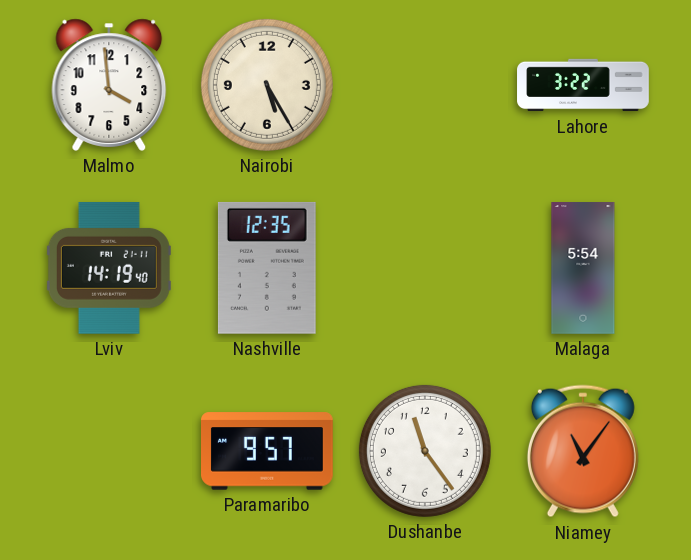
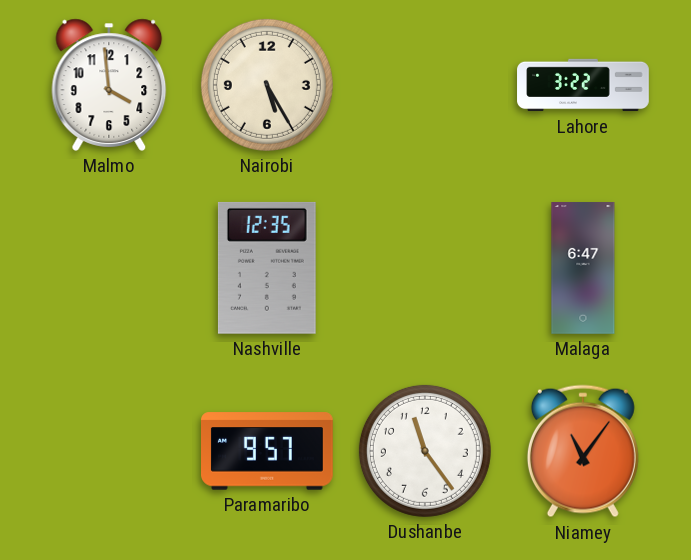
Lviv: 14:19 -> none
Malaga: 5:54 -> 6:47
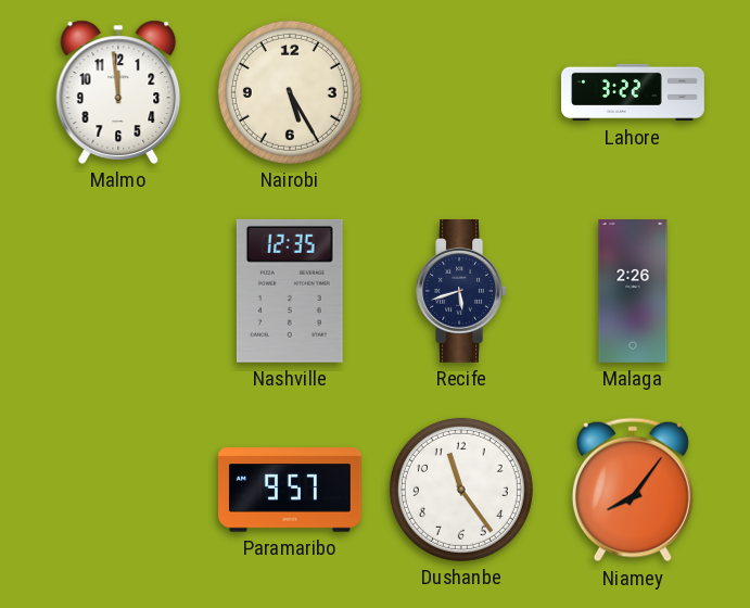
Malmo: 3:59 -> 11:59
Recife: none -> 5:42
Malaga: 6:47 -> 2:26
Niamey: 11:06 -> 8:06
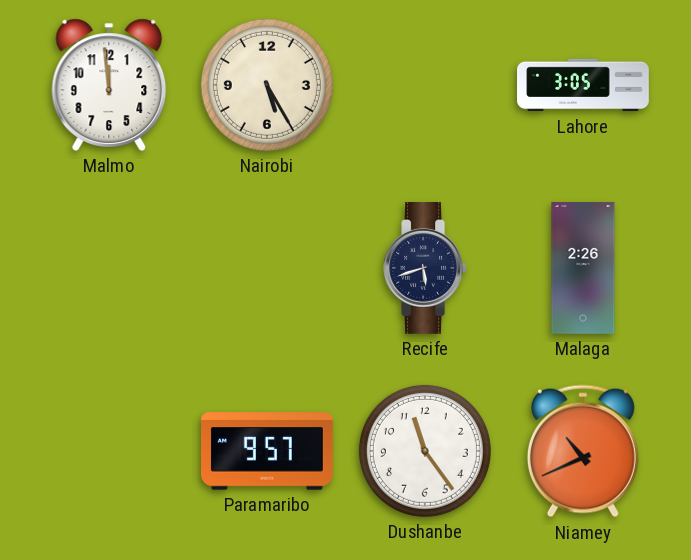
Lahore: 3:22 -> 3:05
Nashville: 12:35 -> none
Niamey: 8:06 -> 10:41
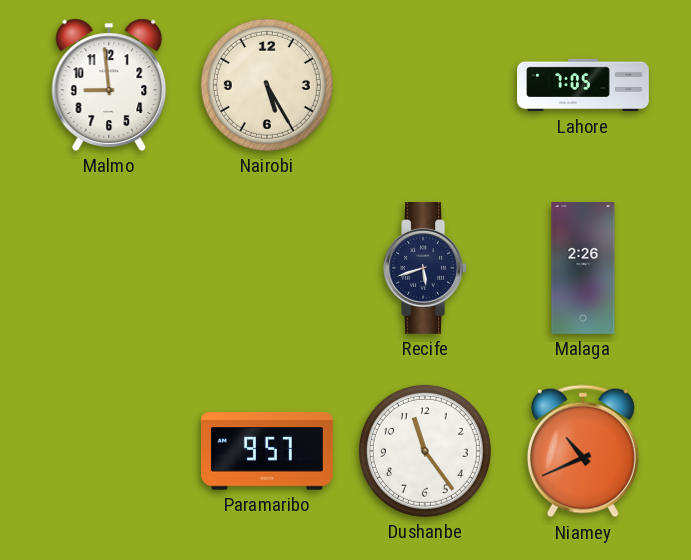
Malmo: 11:59 -> 8:59
Lahore: 3:05 -> 7:05
